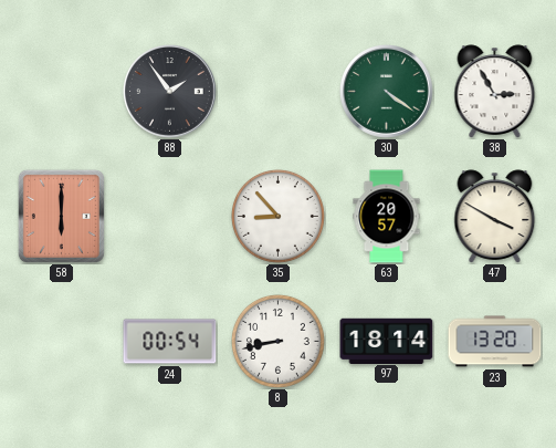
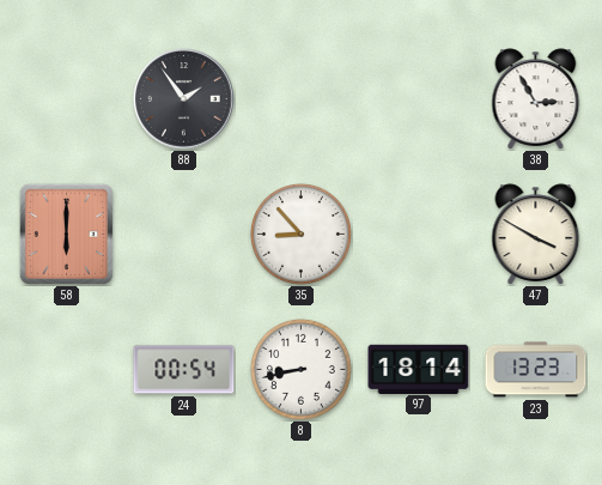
30: 4:21 -> none
63: 20:57 -> none
23: 13:20 -> 13:23
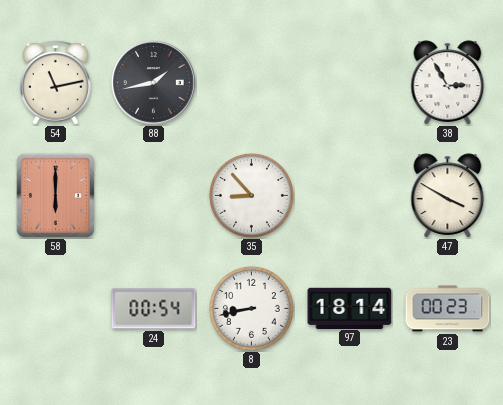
54: none -> 11:13
88: 1:54 -> 1:43
23: 13:23 -> 00:23
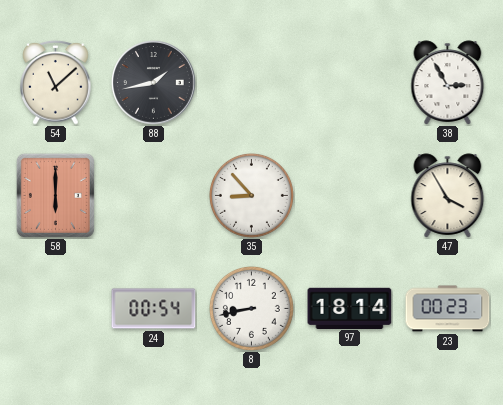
54: 11:13 -> 11:08
47: 3:50 -> 3:55
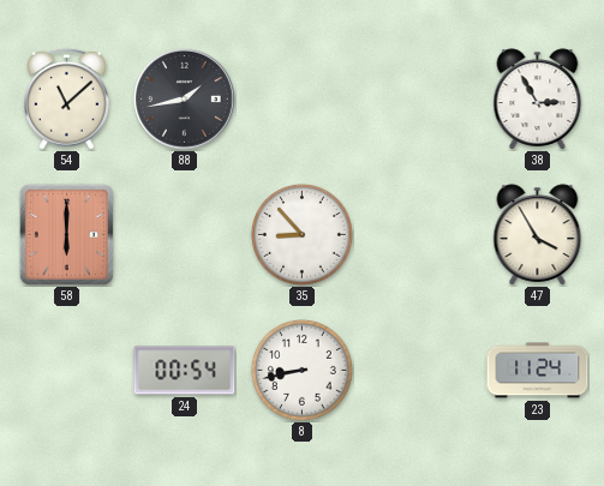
97: 18:14 -> none
23: 00:23 -> 11:24
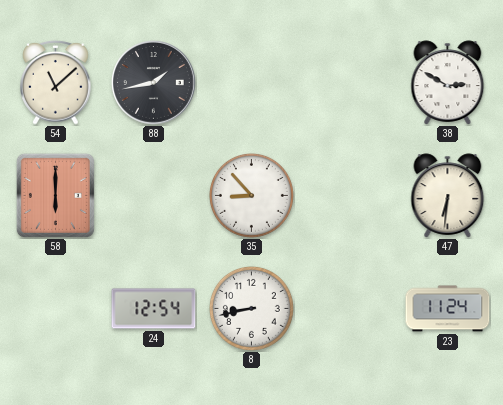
38: 2:55 -> 2:50
47: 3:55 -> 6:31
24: 00:54 -> 12:54
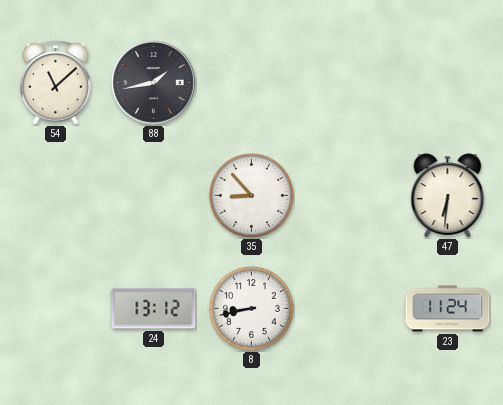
38: 2:50 -> none
58: 6:00 -> none
24: 12:54 -> 13:12
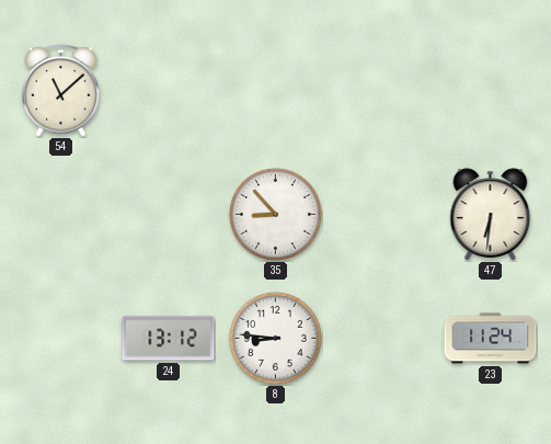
88: 1:43 -> none
8: 8:43 -> 8:46
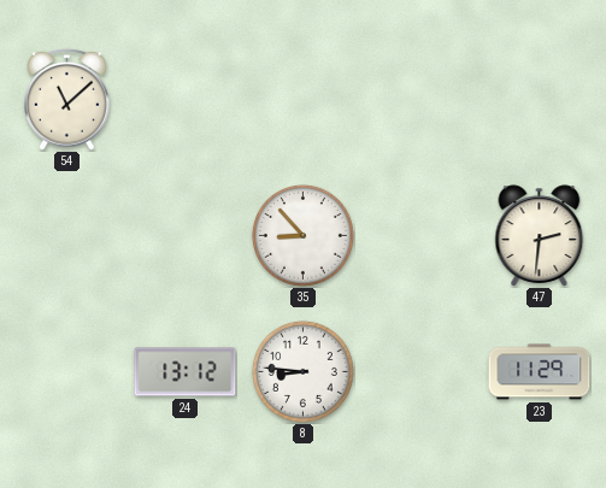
47: 6:31 -> 2:31
23: 11:24 -> 11:29
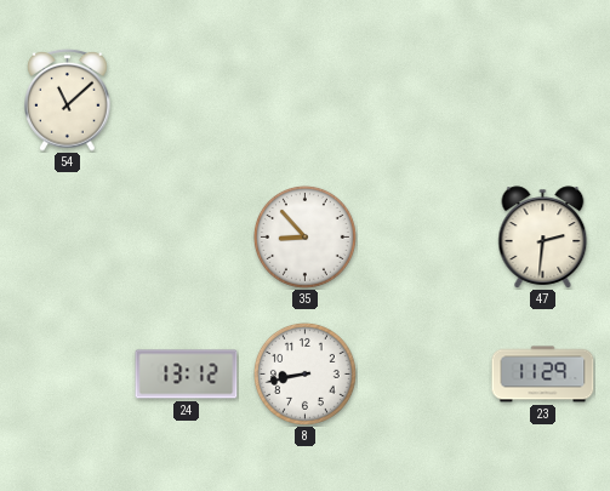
8: 8:46 -> 8:43
